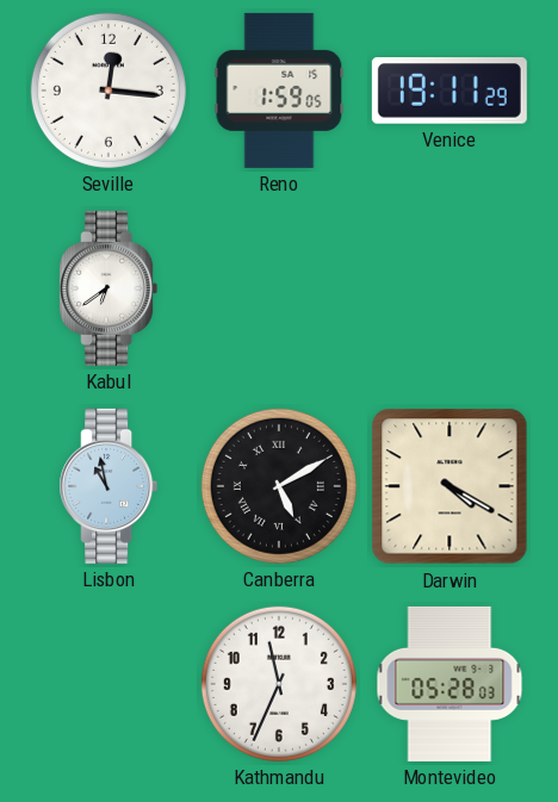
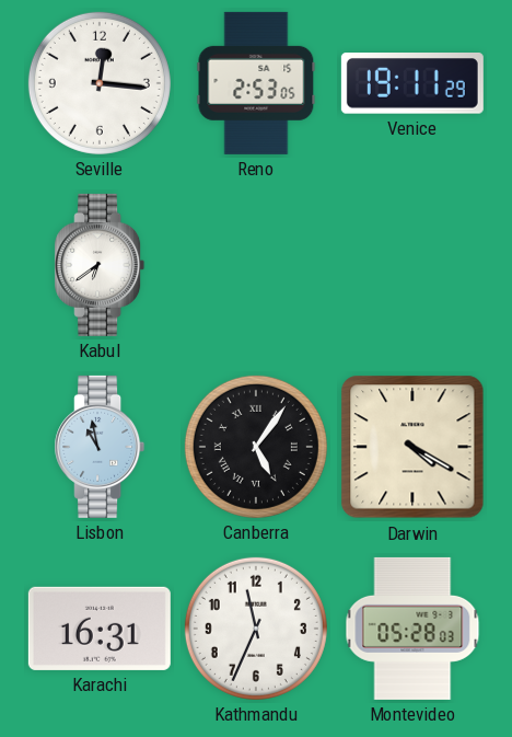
Reno: 1:59 -> 2:53
Canberra: 5:10 -> 5:06
Karachi: none -> 16:31
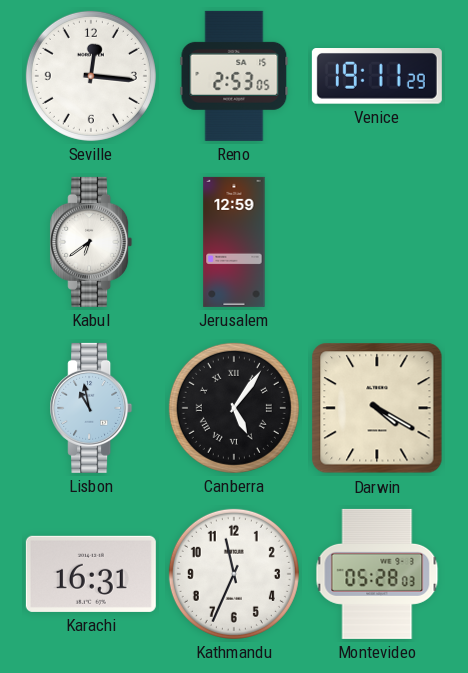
Jerusalem: none -> 12:59
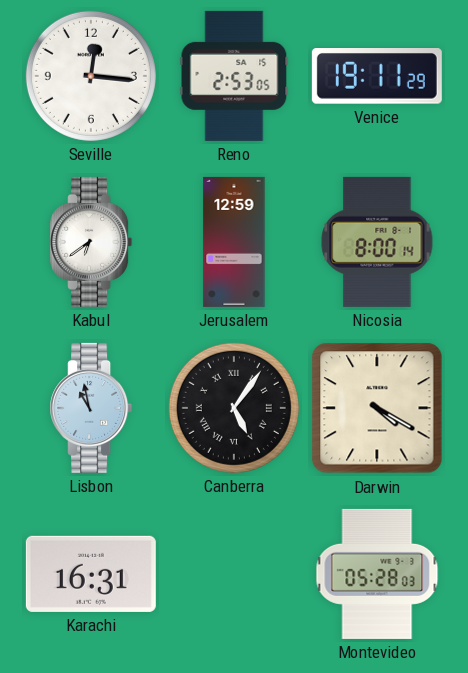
Nicosia: none -> 8:00
Kathmandu: 11:34 -> none
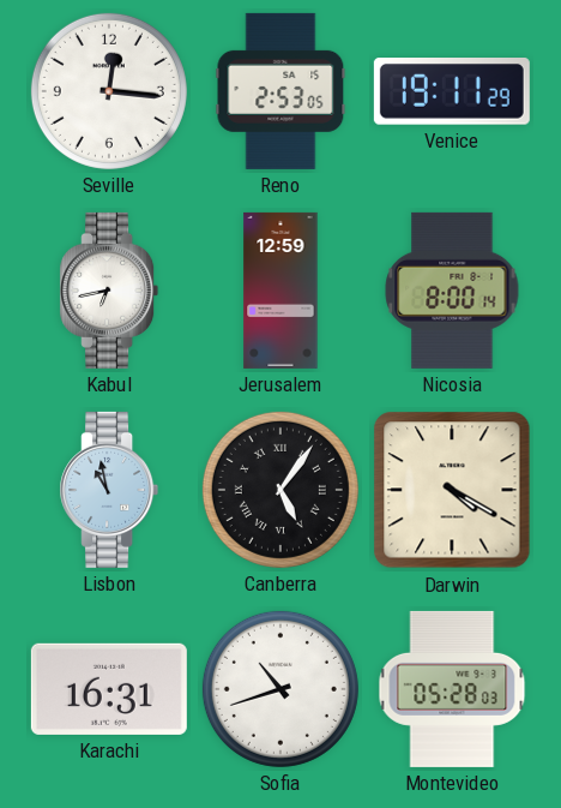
Kabul: 6:39 -> 6:43
Sofia: none -> 10:42
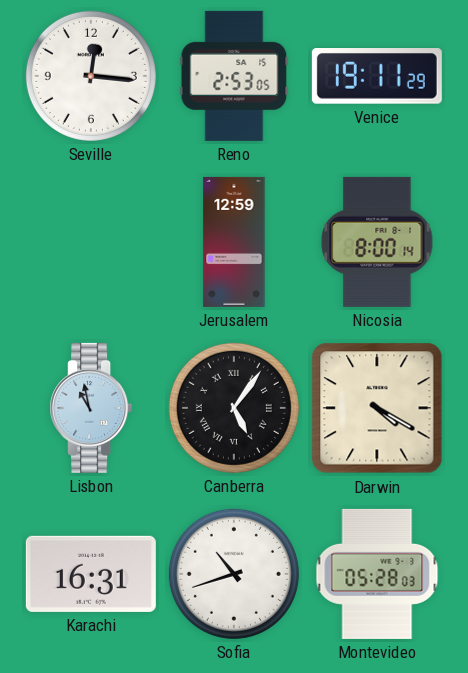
Kabul: 6:43 -> none
